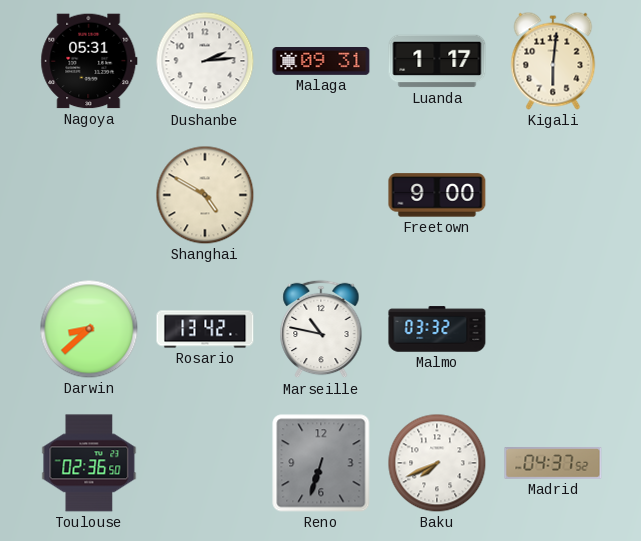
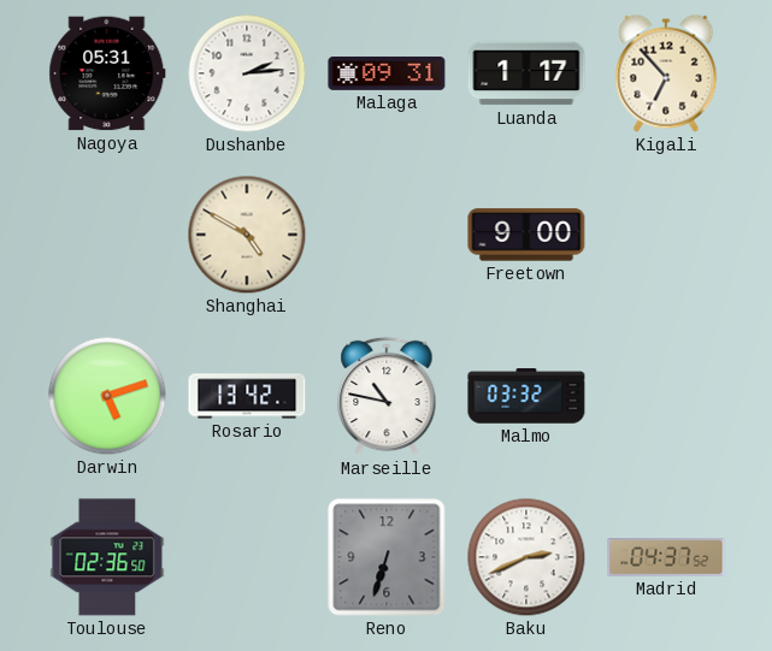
Kigali: 6:01 -> 6:53
Darwin: 8:38 -> 5:12
Baku: 7:41 -> 2:41
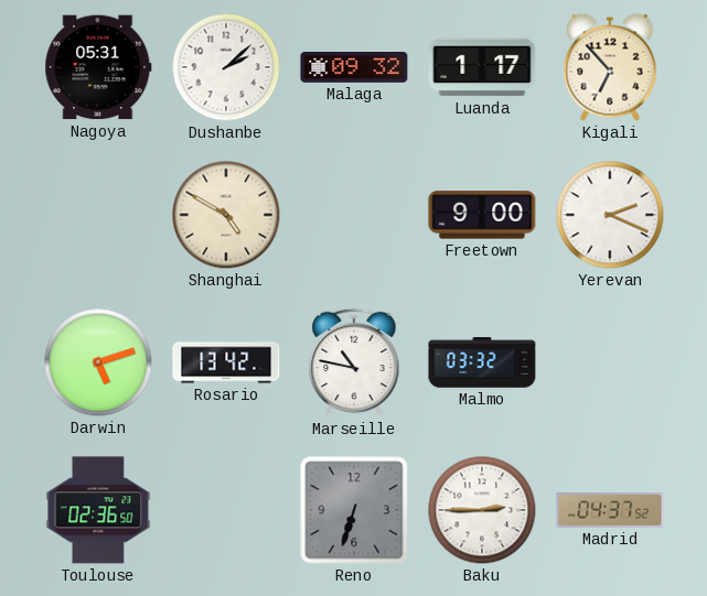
Dushanbe: 2:14 -> 2:08
Malaga: 09:31 -> 09:32
Yerevan: none -> 2:19
Baku: 2:41 -> 2:45
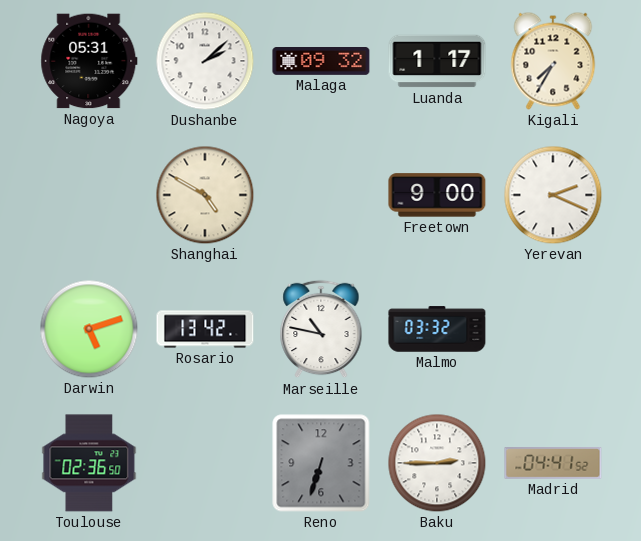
Kigali: 6:53 -> 7:35
Madrid: 04:37 -> 04:41
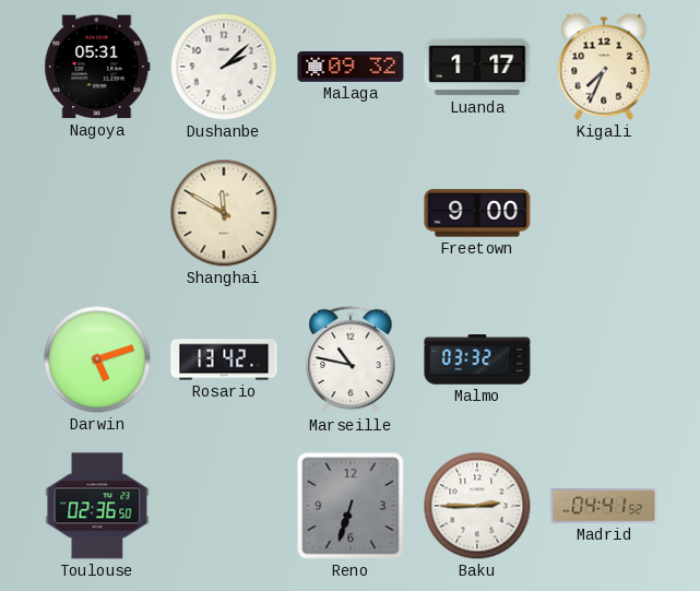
Kigali: 7:35 -> 7:34
Shanghai: 4:50 -> 11:50
Yerevan: 2:19 -> none
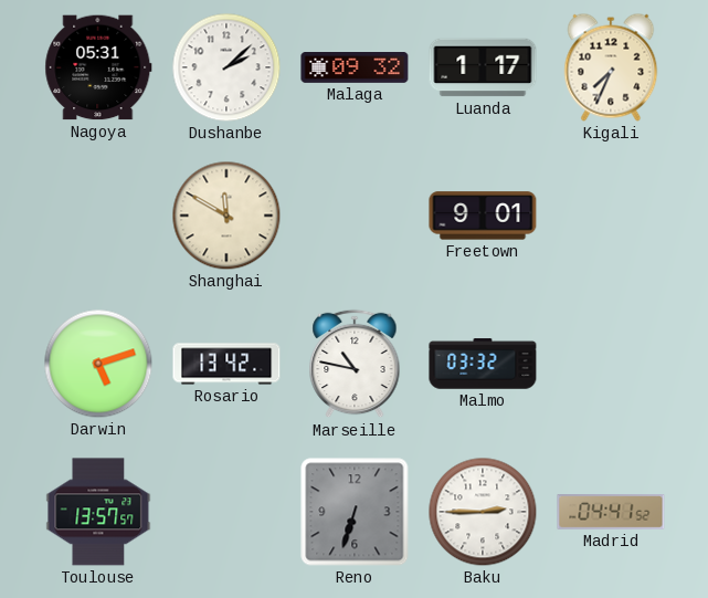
Freetown: 9:00 -> 9:01
Toulouse: 02:36 -> 13:57
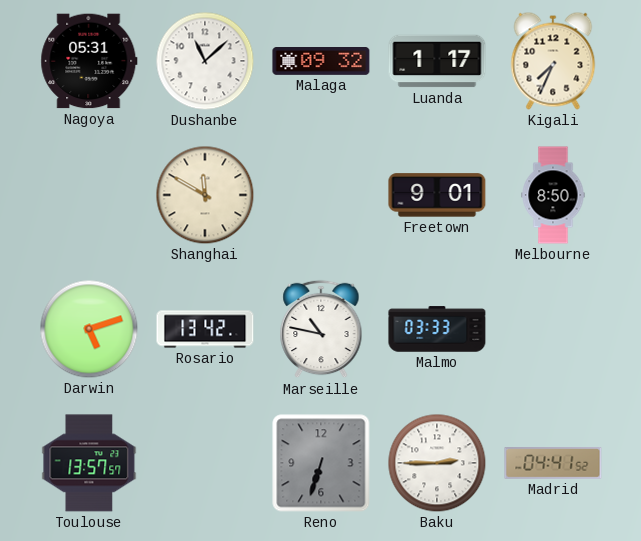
Dushanbe: 2:08 -> 11:08
Melbourne: none -> 8:50
Malmo: 03:32 -> 03:33
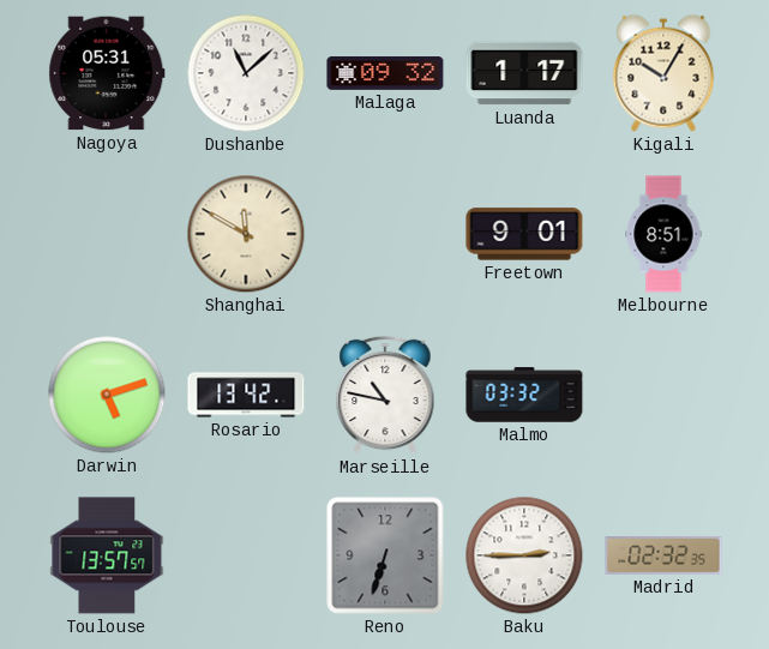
Kigali: 7:34 -> 10:05
Melbourne: 8:50 -> 8:51
Malmo: 03:33 -> 03:32
Madrid: 04:41 -> 02:32
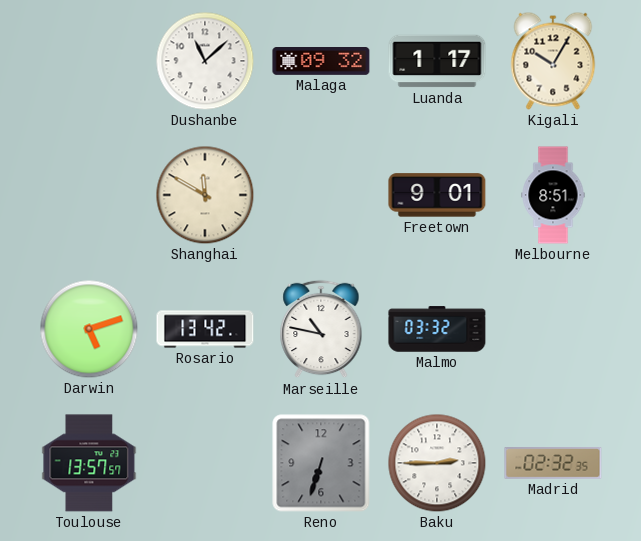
Nagoya: 05:31 -> none
